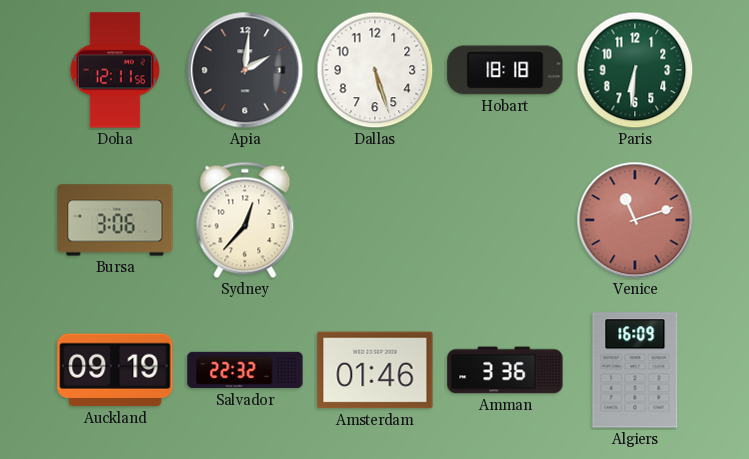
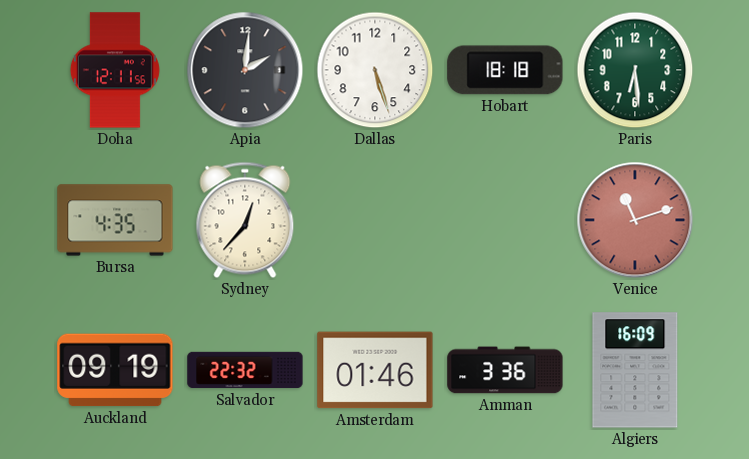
Paris: 6:31 -> 6:29
Bursa: 3:06 -> 4:35
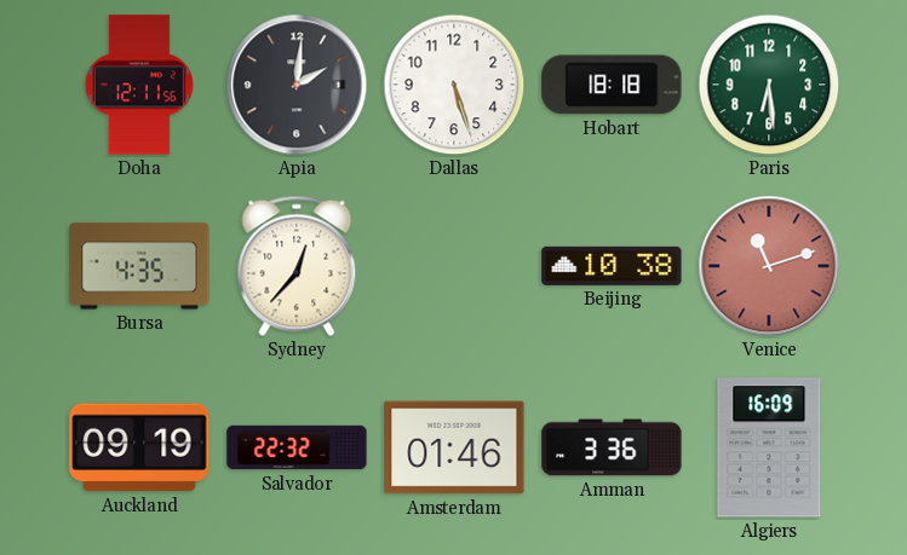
Beijing: none -> 10:38
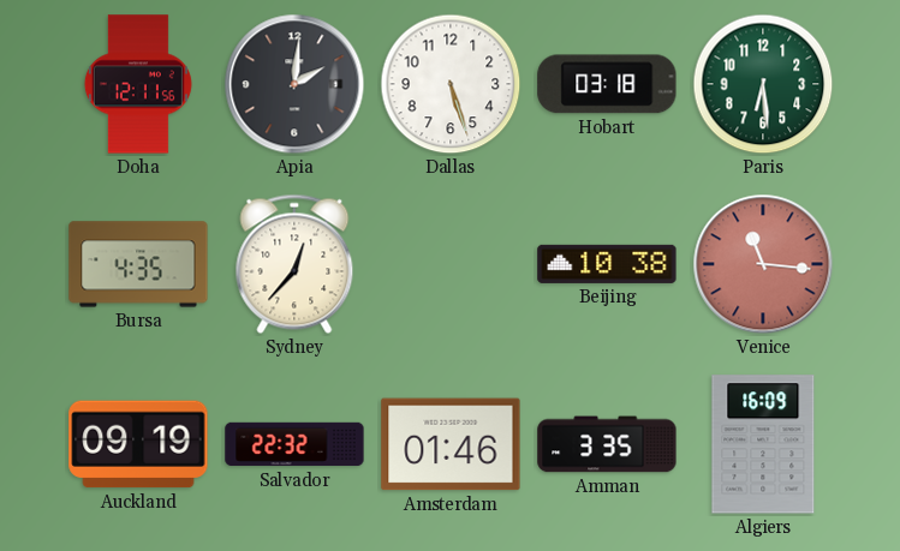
Hobart: 18:18 -> 03:18
Venice: 11:12 -> 11:16
Amman: 3:36 -> 3:35
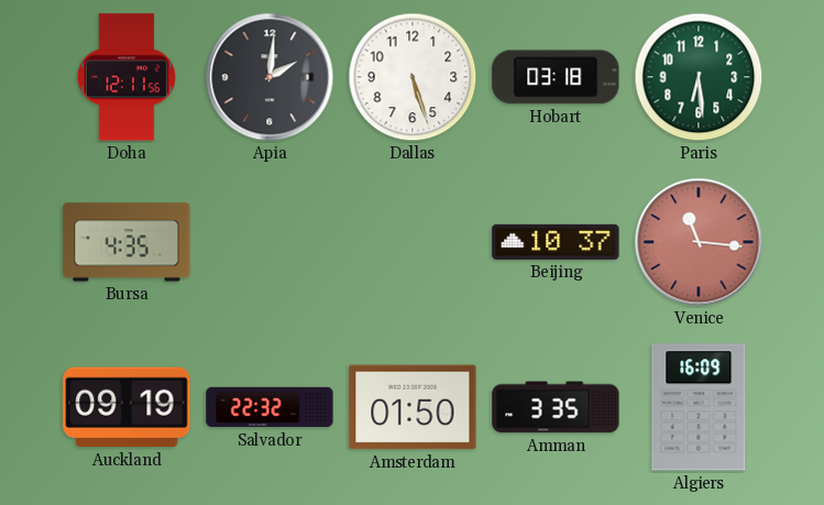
Sydney: 12:37 -> none
Beijing: 10:38 -> 10:37
Amsterdam: 01:46 -> 01:50
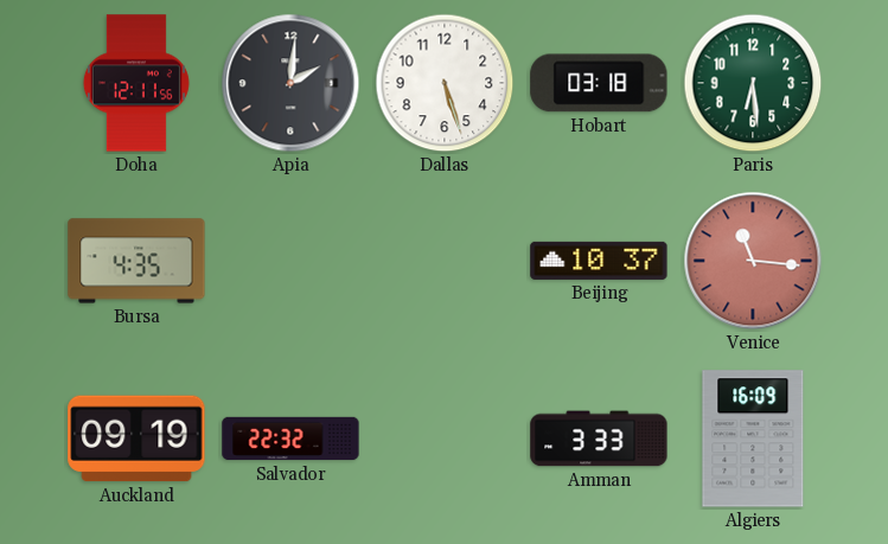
Amsterdam: 01:50 -> none
Amman: 3:35 -> 3:33
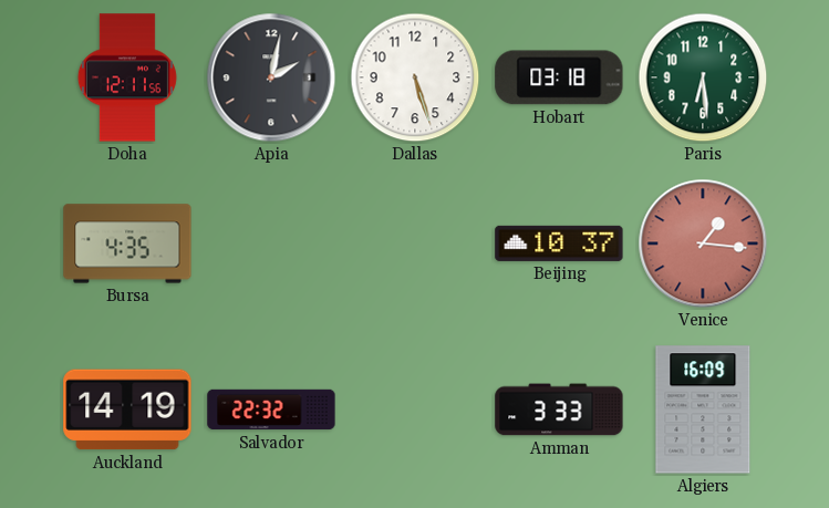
Apia: 2:01 -> 2:02
Venice: 11:16 -> 1:16
Auckland: 09:19 -> 14:19
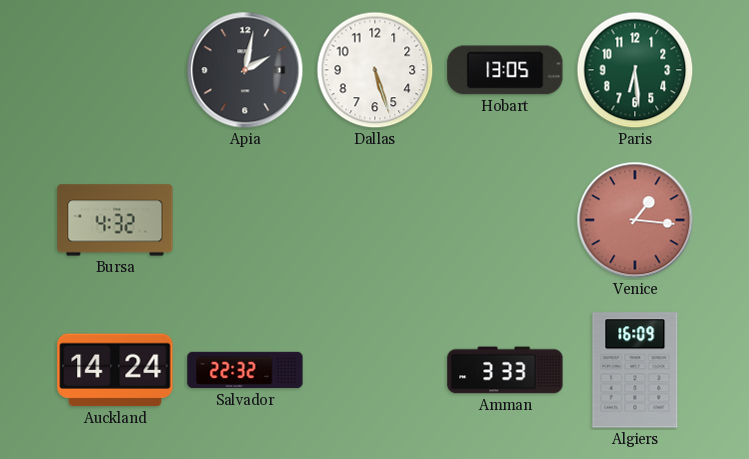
Doha: 12:11 -> none
Hobart: 03:18 -> 13:05
Bursa: 4:35 -> 4:32
Beijing: 10:37 -> none
Auckland: 14:19 -> 14:24
